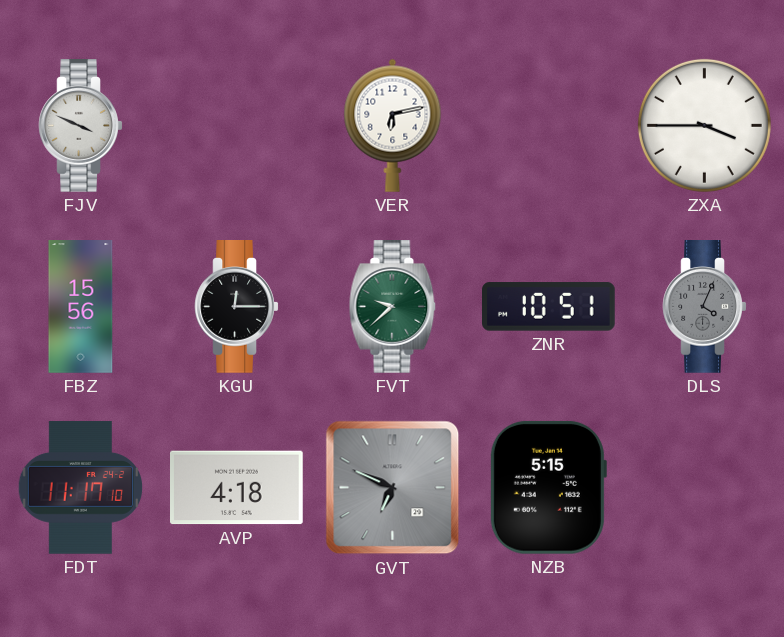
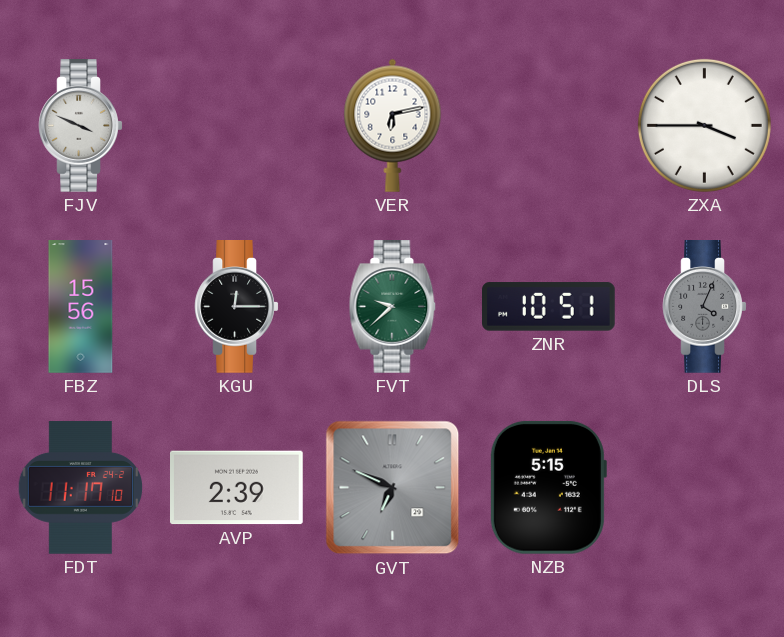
AVP: 4:18 -> 2:39
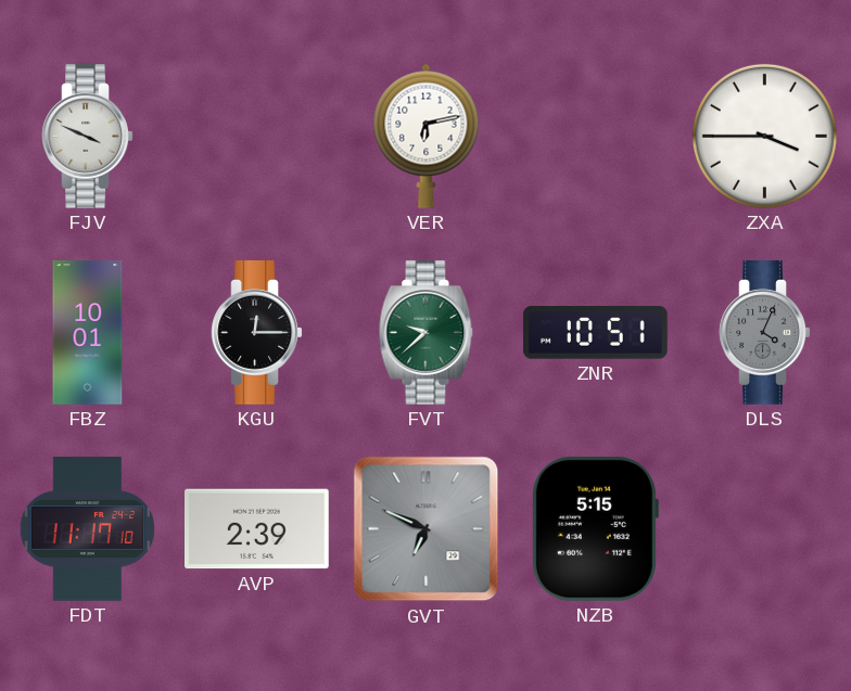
FBZ: 15:56 -> 10:01
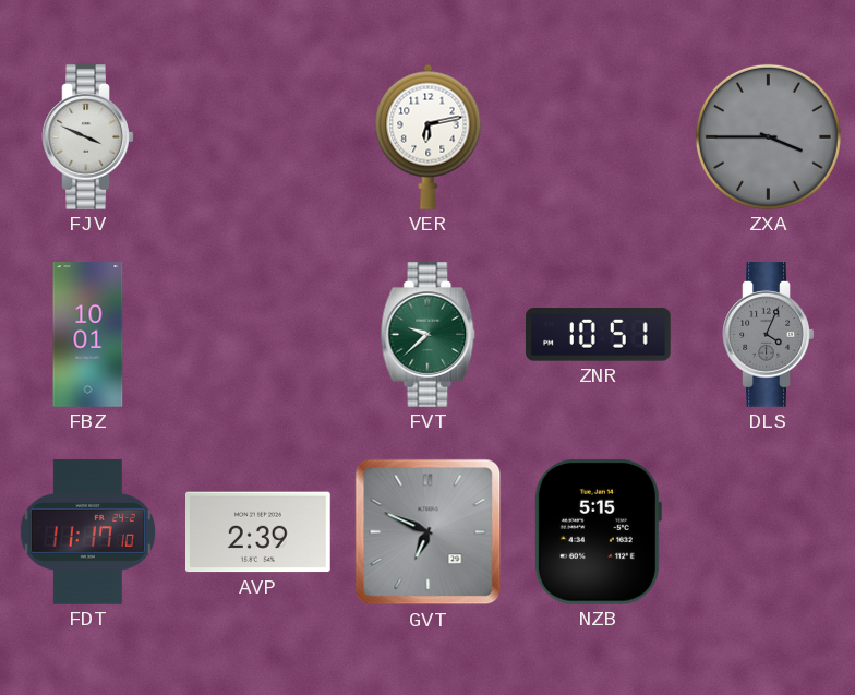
ZXA dial: white -> grey
KGU: 12:15 -> none
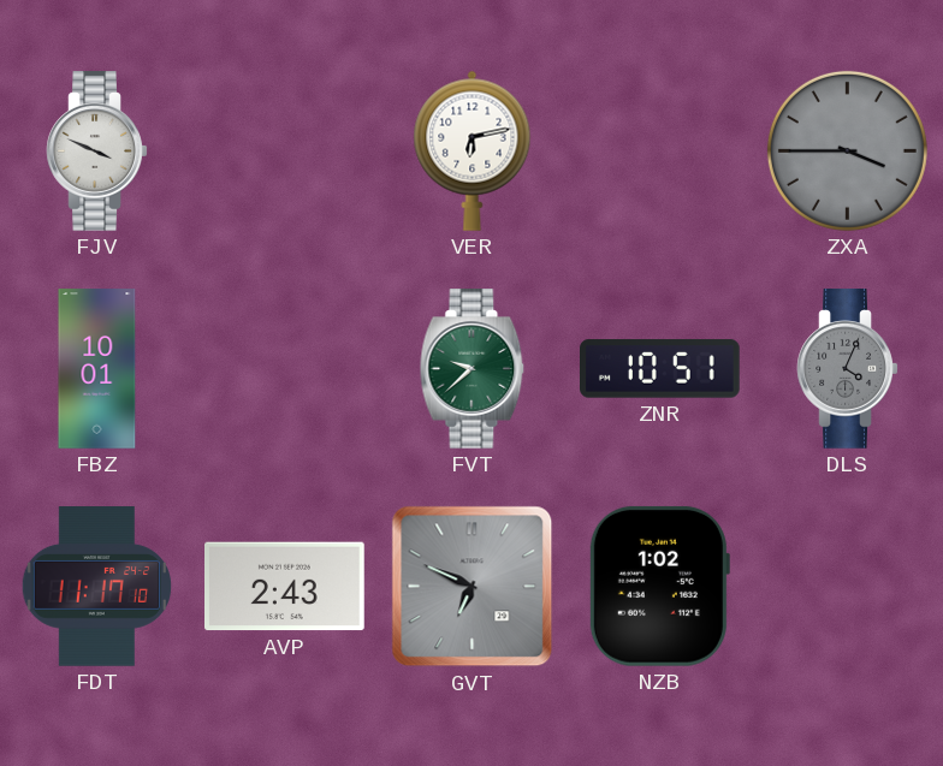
AVP: 2:39 -> 2:43
NZB: 5:15 -> 1:02
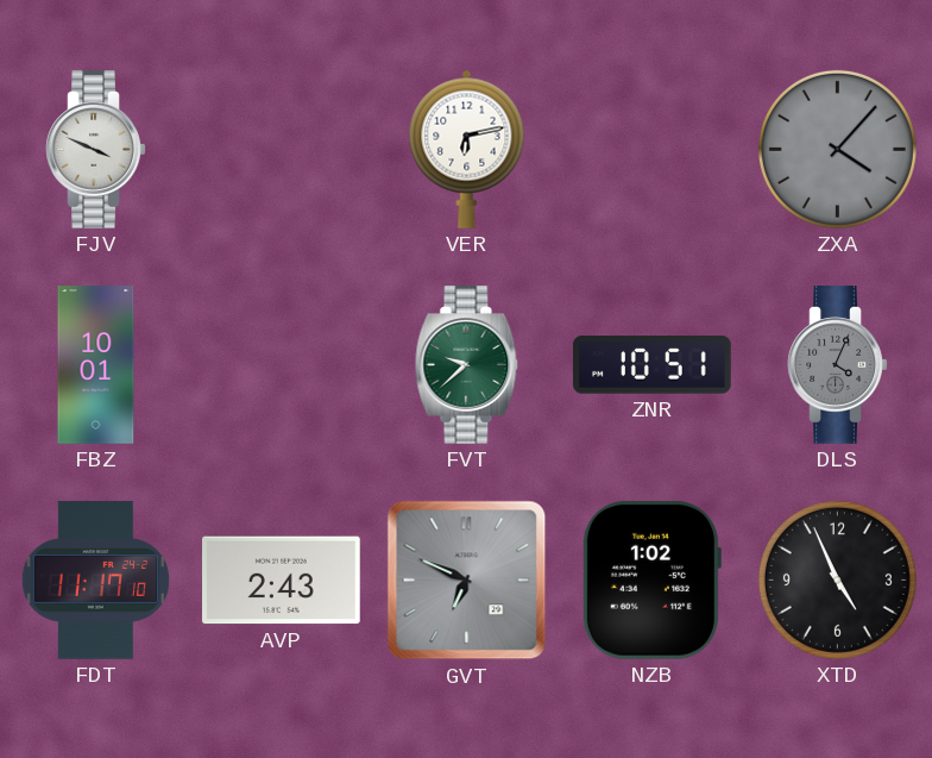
ZXA: 3:45 -> 4:07
XTD: none -> 4:56
